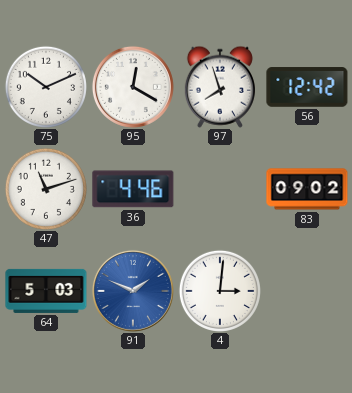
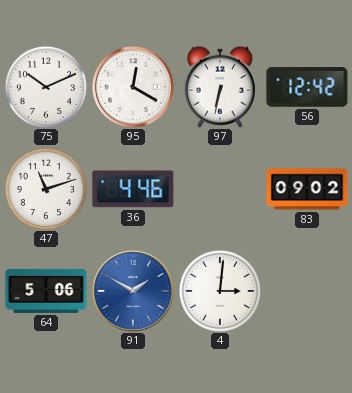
97: 7:57 -> 6:32
64: 5:03 -> 5:06
91: 1:49 -> 1:50
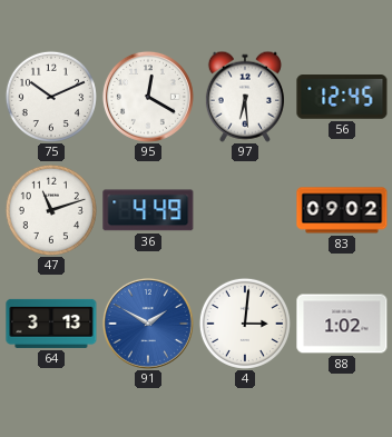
97: 6:32 -> 6:29
56: 12:42 -> 12:45
36: 4:46 -> 4:49
64: 5:06 -> 3:13
88: none -> 1:02
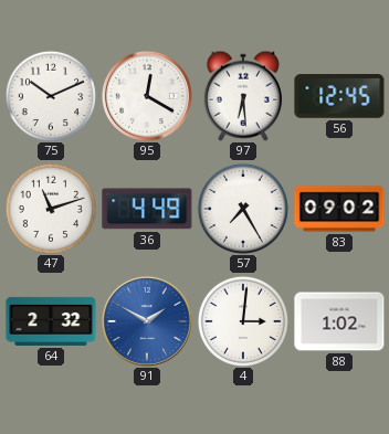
57: none -> 7:25
64: 3:13 -> 2:32
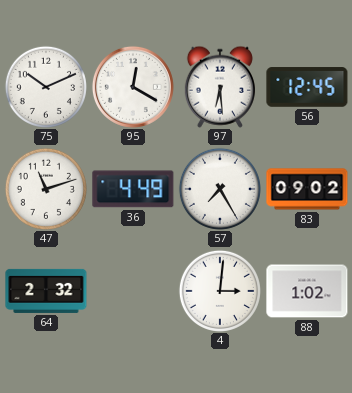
91: 1:50 -> none
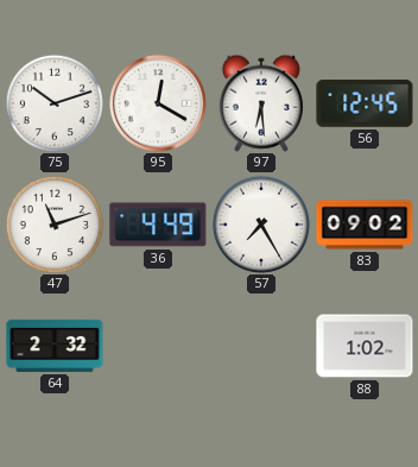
75: 10:11 -> 10:12
4: 3:01 -> none
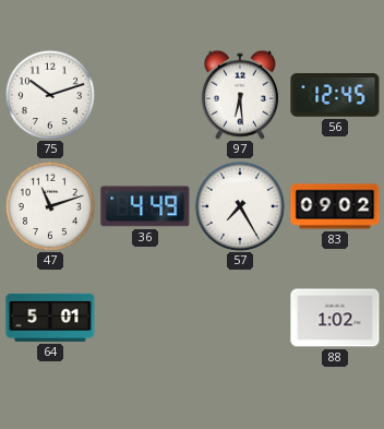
95: 12:20 -> none
64: 2:32 -> 5:01
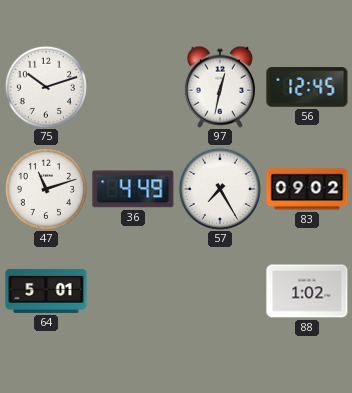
97: 6:29 -> 12:32
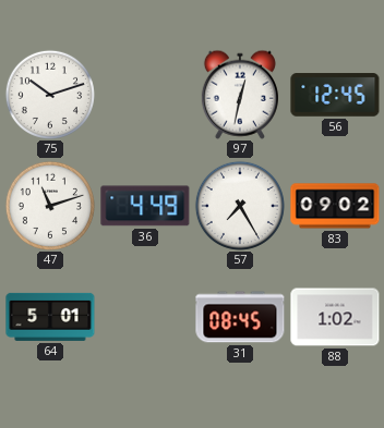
31: none -> 08:45
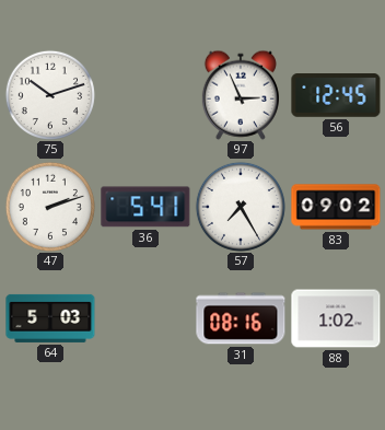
97: 12:32 -> 2:56
47: 11:12 -> 2:12
36: 4:49 -> 5:41
64: 5:01 -> 5:03
31: 08:45 -> 08:16
